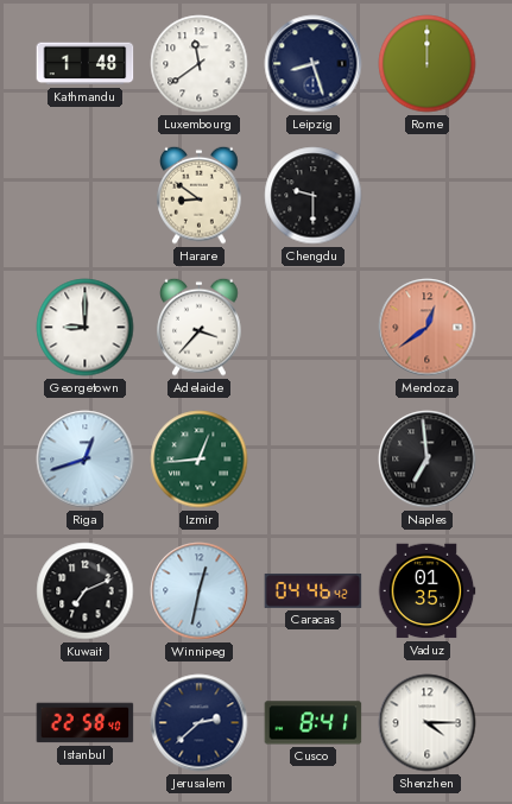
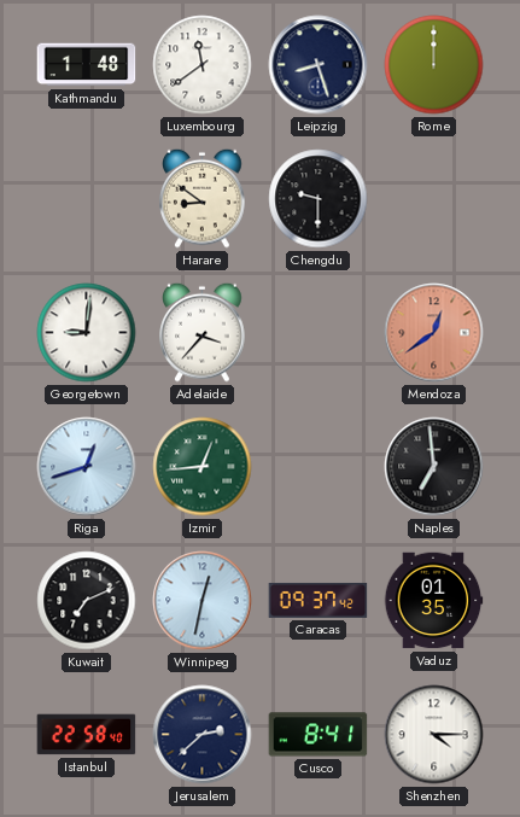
Georgetown: 9:00 -> 9:01
Caracas: 04:46 -> 09:37
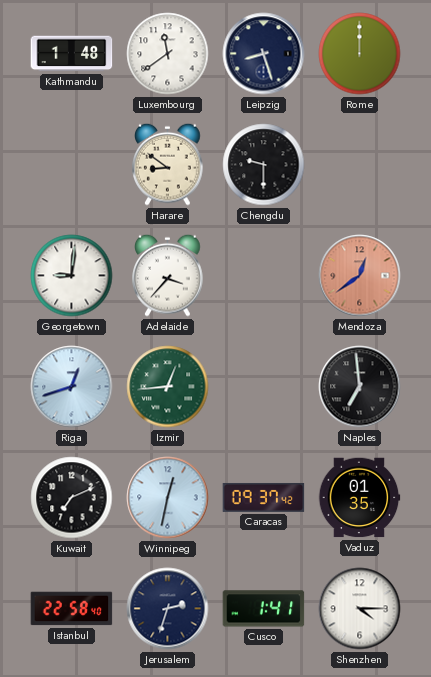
Jerusalem: 2:38 -> 2:33
Cusco: 8:41 -> 1:41
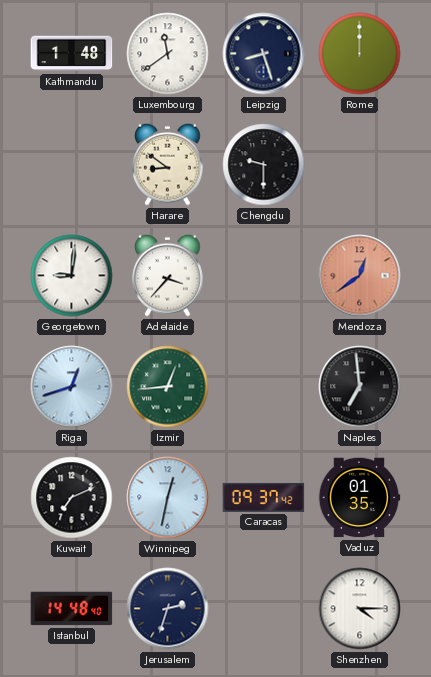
Istanbul: 22:58 -> 14:48
Cusco: 1:41 -> none
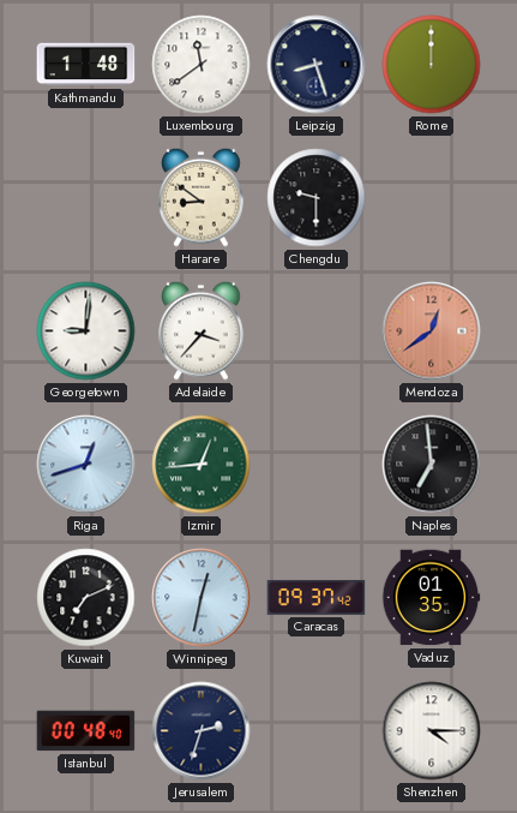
Istanbul: 14:48 -> 00:48
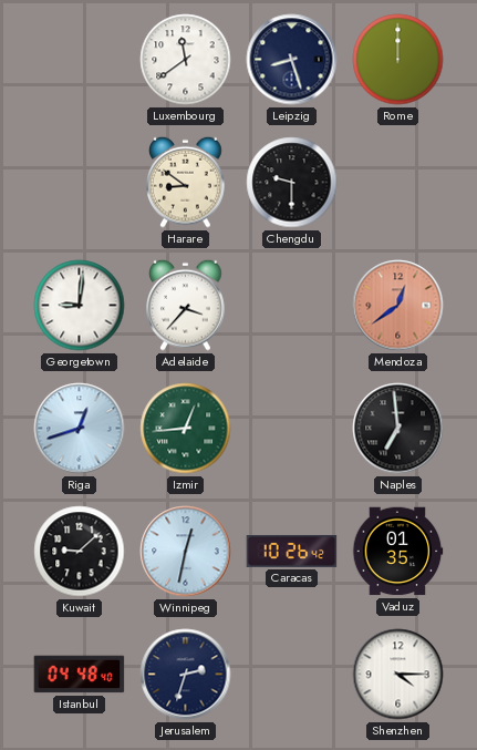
Kathmandu: 1:48 -> none
Kuwait: 7:11 -> 9:08
Caracas: 09:37 -> 10:26
Istanbul: 00:48 -> 04:48
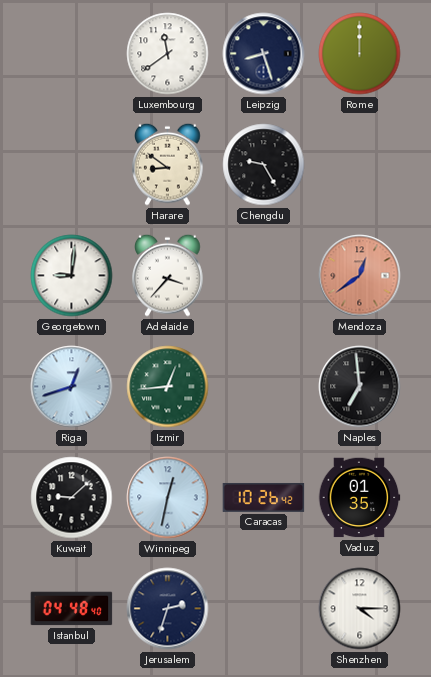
Chengdu: 9:30 -> 9:25
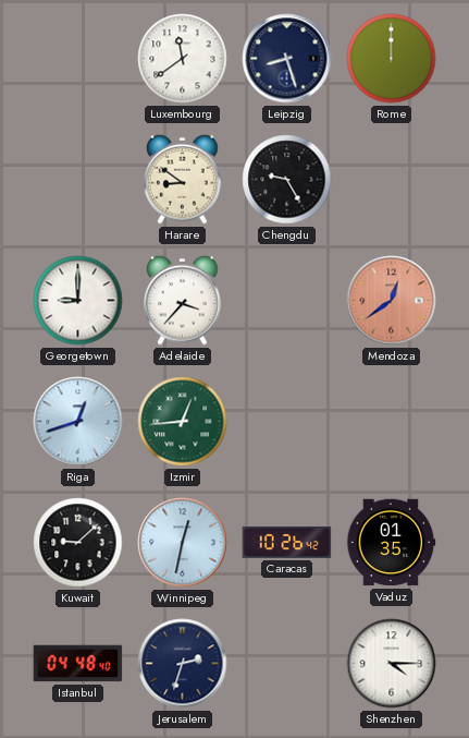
Georgetown: 9:01 -> 9:00
Naples: 6:59 -> none
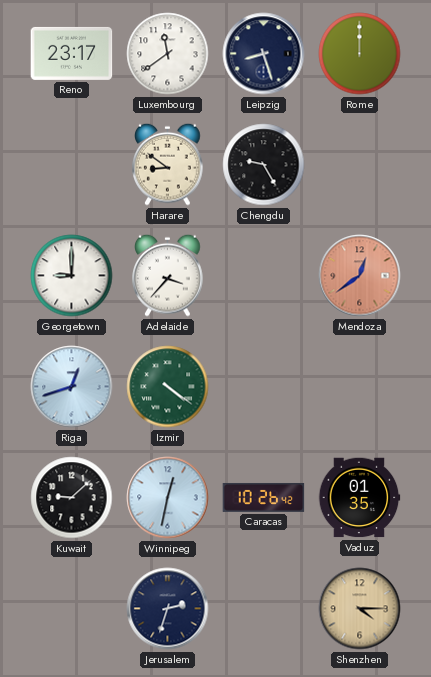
Reno: none -> 23:17
Izmir: 12:44 -> 4:21
Istanbul: 04:48 -> none
Shenzhen dial: white -> champagne
